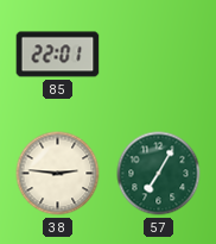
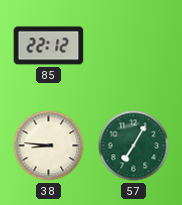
85: 22:01 -> 22:12
38: 2:46 -> 8:46
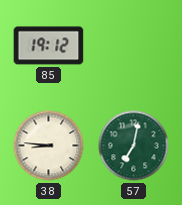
85: 22:12 -> 19:12
57: 7:05 -> 7:02
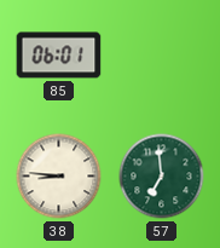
85: 19:12 -> 06:01
57: 7:02 -> 6:59
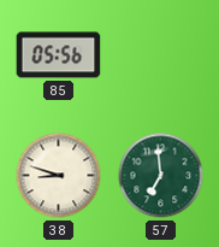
85: 06:01 -> 05:56
38: 8:46 -> 8:48
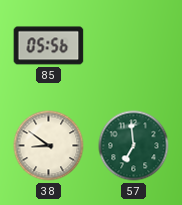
38: 8:48 -> 8:51
